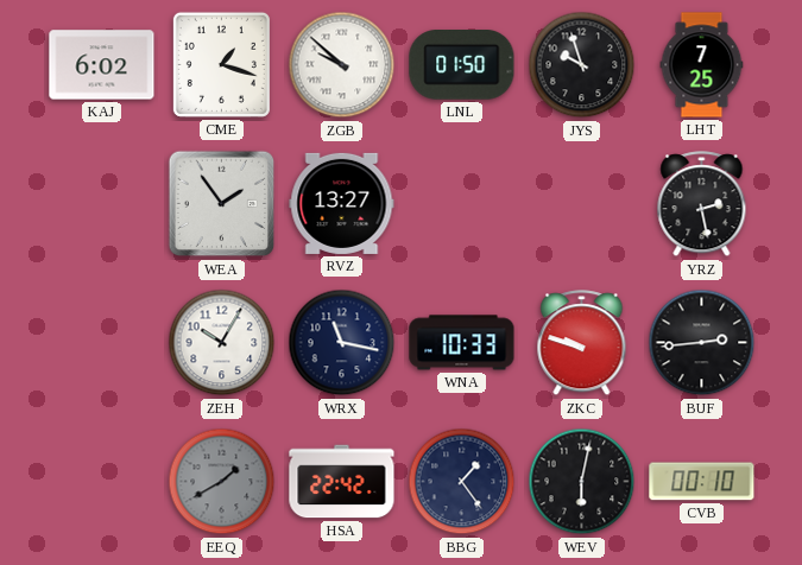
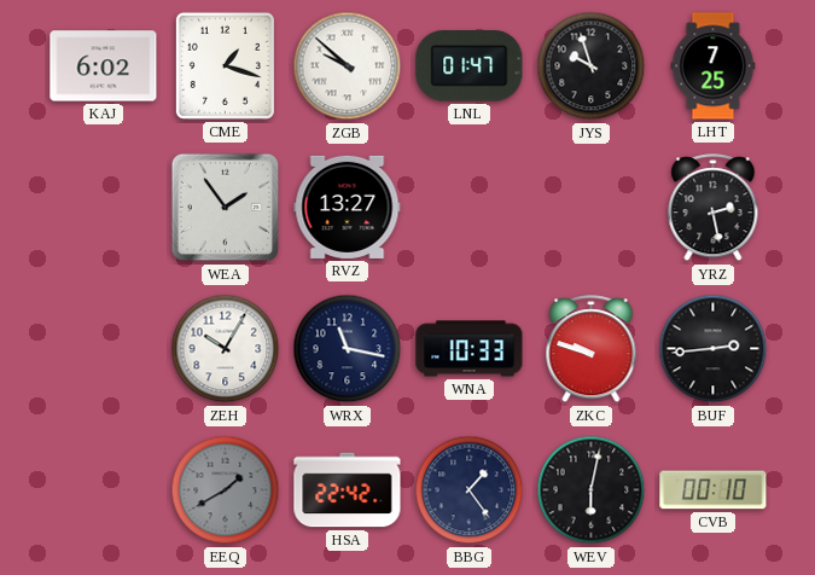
LNL: 01:50 -> 01:47
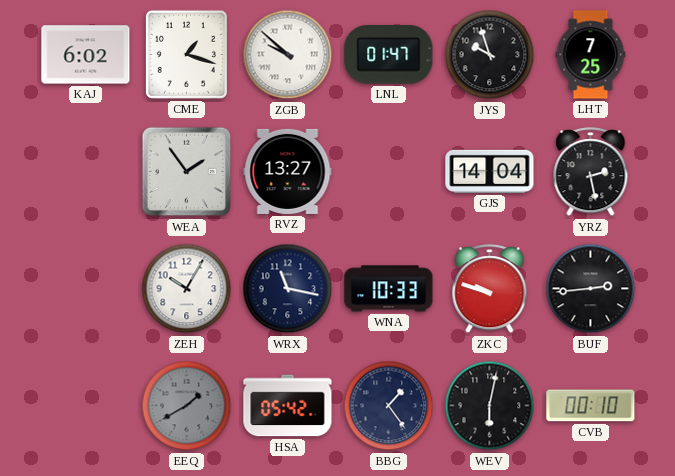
GJS: none -> 14:04
HSA: 22:42 -> 05:42
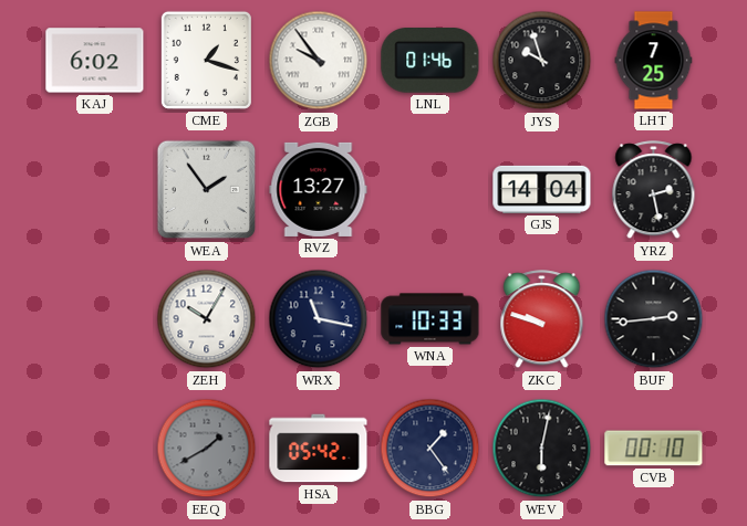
ZGB: 9:52 -> 9:54
LNL: 01:47 -> 01:46
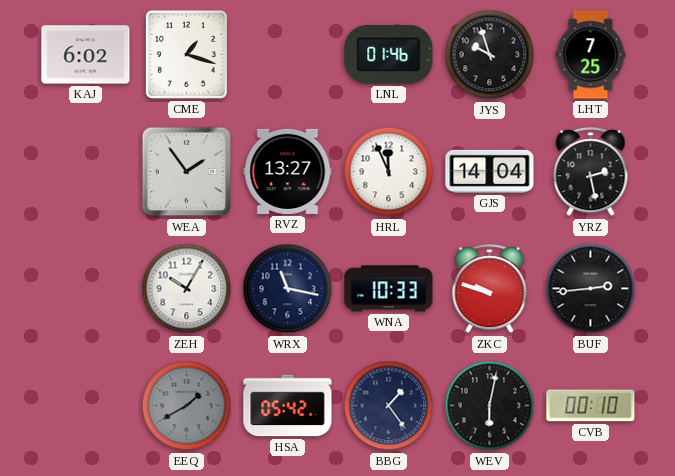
ZGB: 9:54 -> none
HRL: none -> 11:56
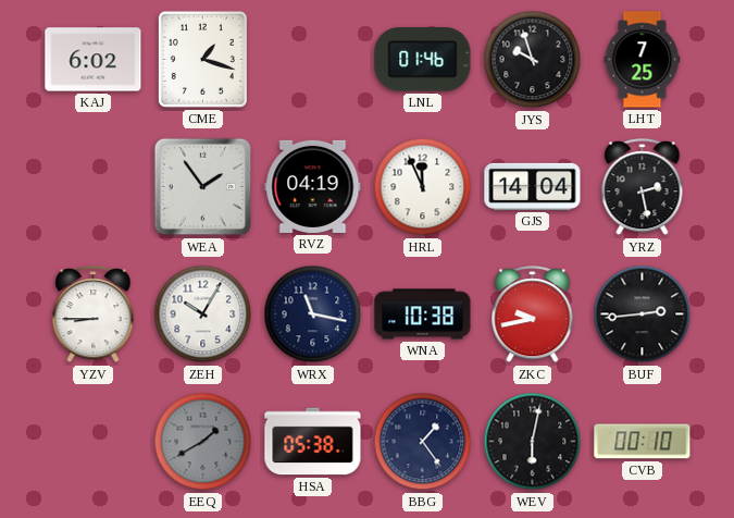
RVZ: 13:27 -> 04:19
YZV: none -> 8:45
WNA: 10:33 -> 10:38
ZKC: 9:48 -> 9:43
HSA: 05:42 -> 05:38
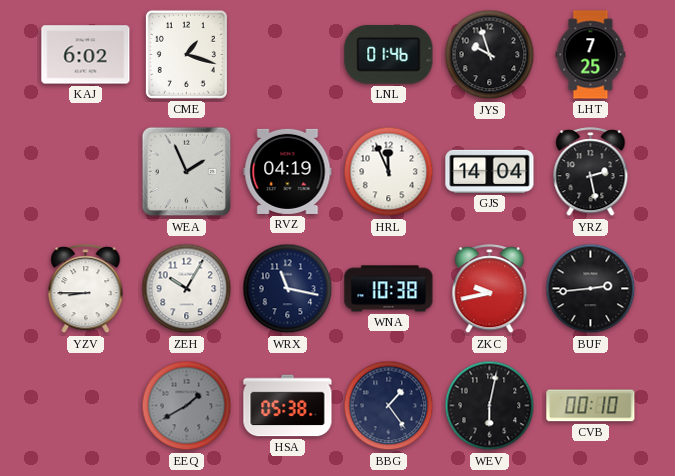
WEA: 1:54 -> 1:56
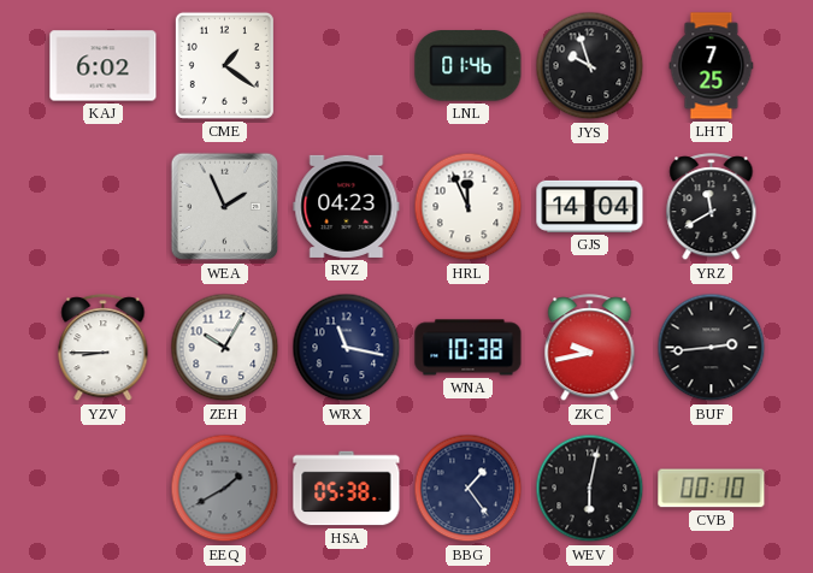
CME: 1:18 -> 1:21
RVZ: 04:19 -> 04:23
YRZ: 2:28 -> 11:40
